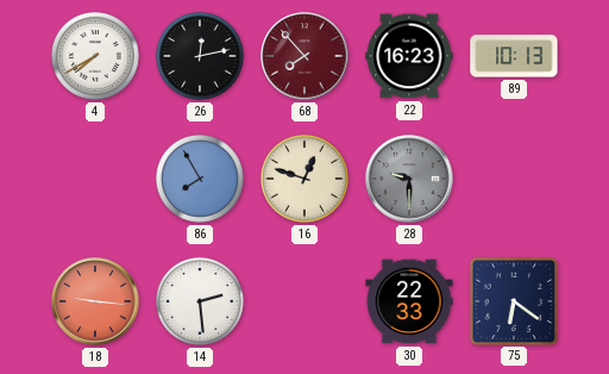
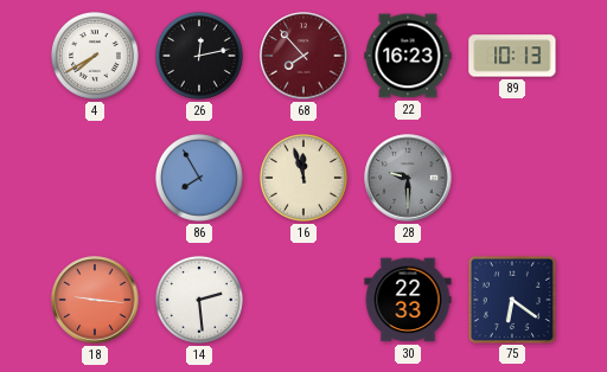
16: 12:48 -> 11:57
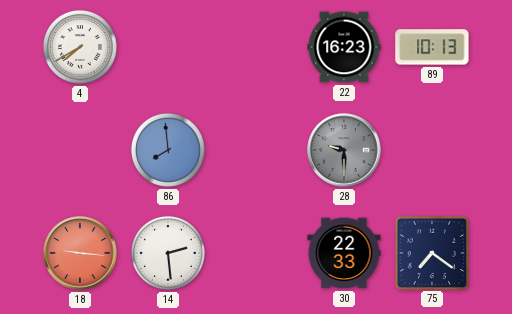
26: 12:13 -> none
68: 7:53 -> none
86: 7:55 -> 7:59
16: 11:57 -> none
75: 6:21 -> 7:21
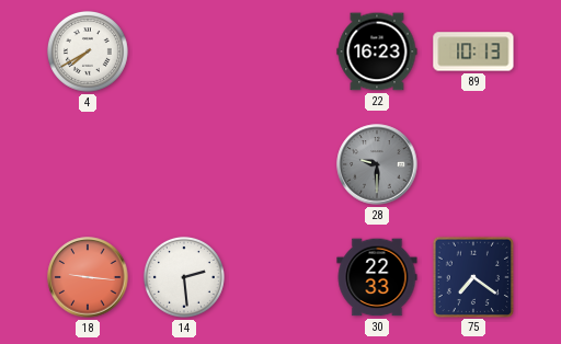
86: 7:59 -> none
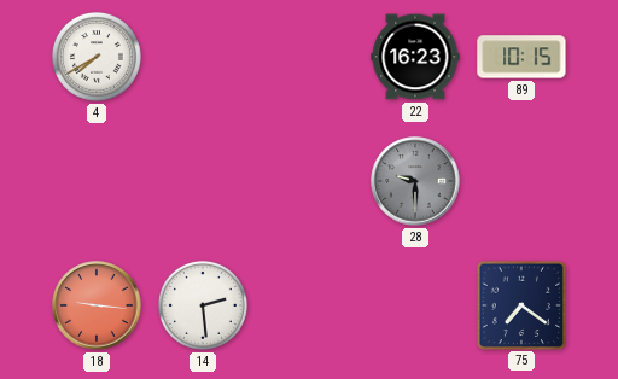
89: 10:13 -> 10:15
30: 22:33 -> none
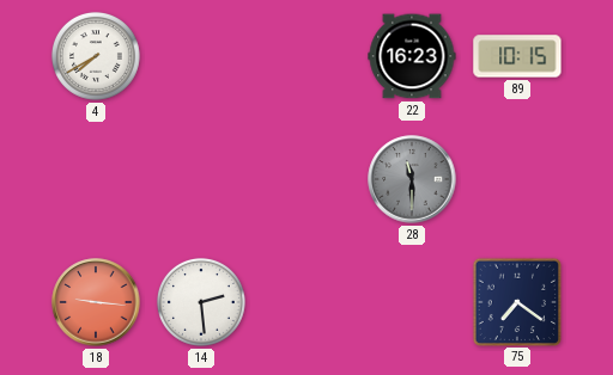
28: 9:30 -> 11:30
